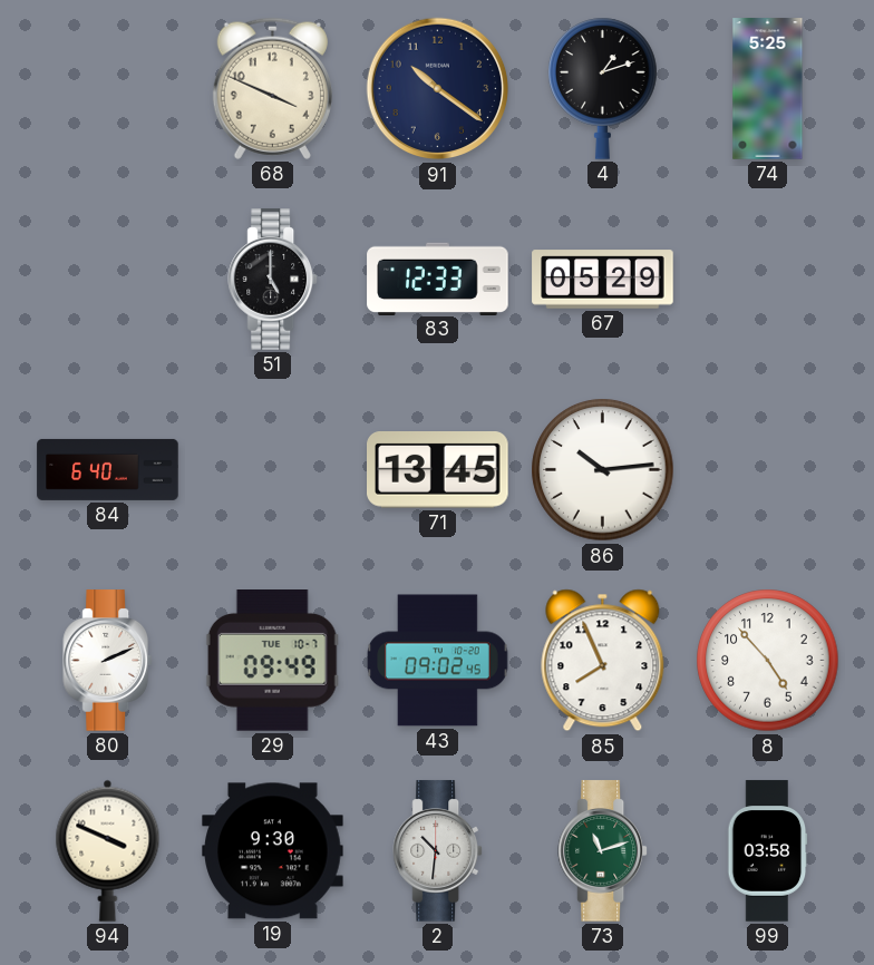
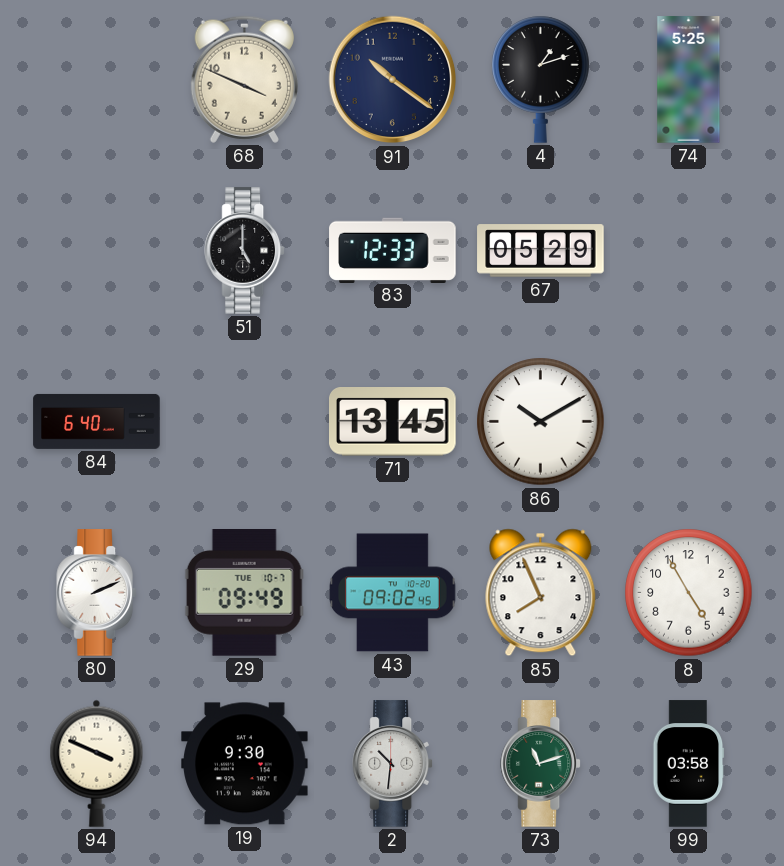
86: 10:14 -> 10:10
8: 4:53 -> 4:55
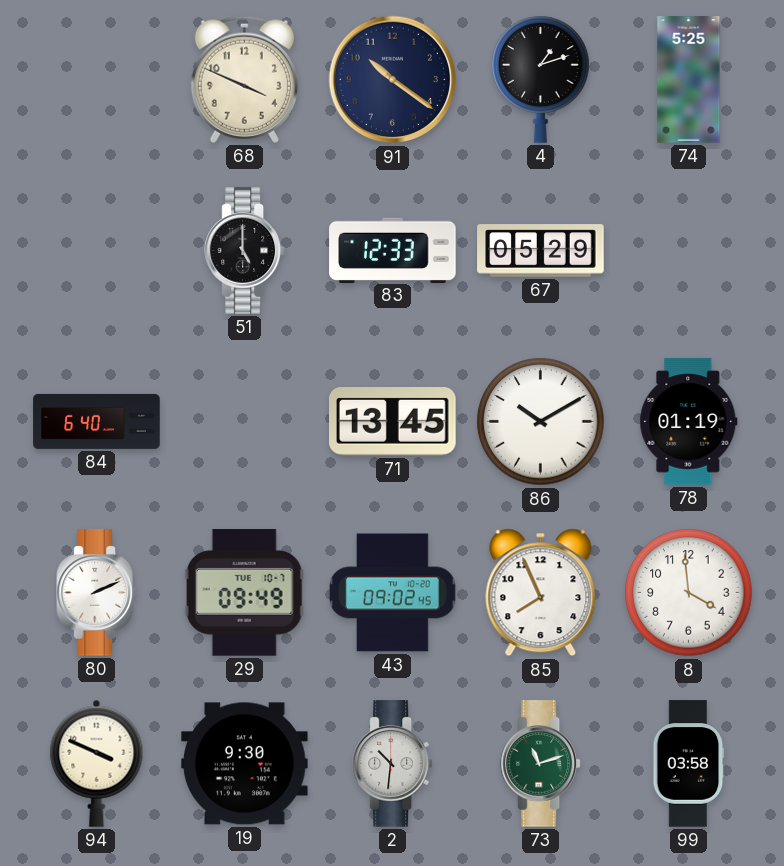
78: none -> 01:19
8: 4:55 -> 3:59
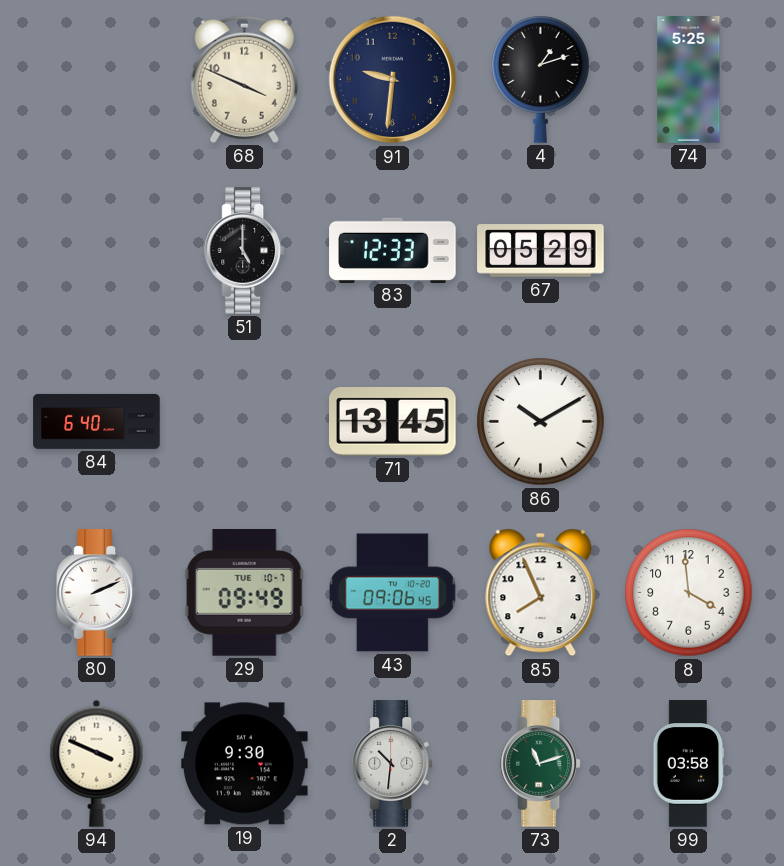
91: 10:21 -> 9:31
78: 01:19 -> none
43: 09:02 -> 09:06
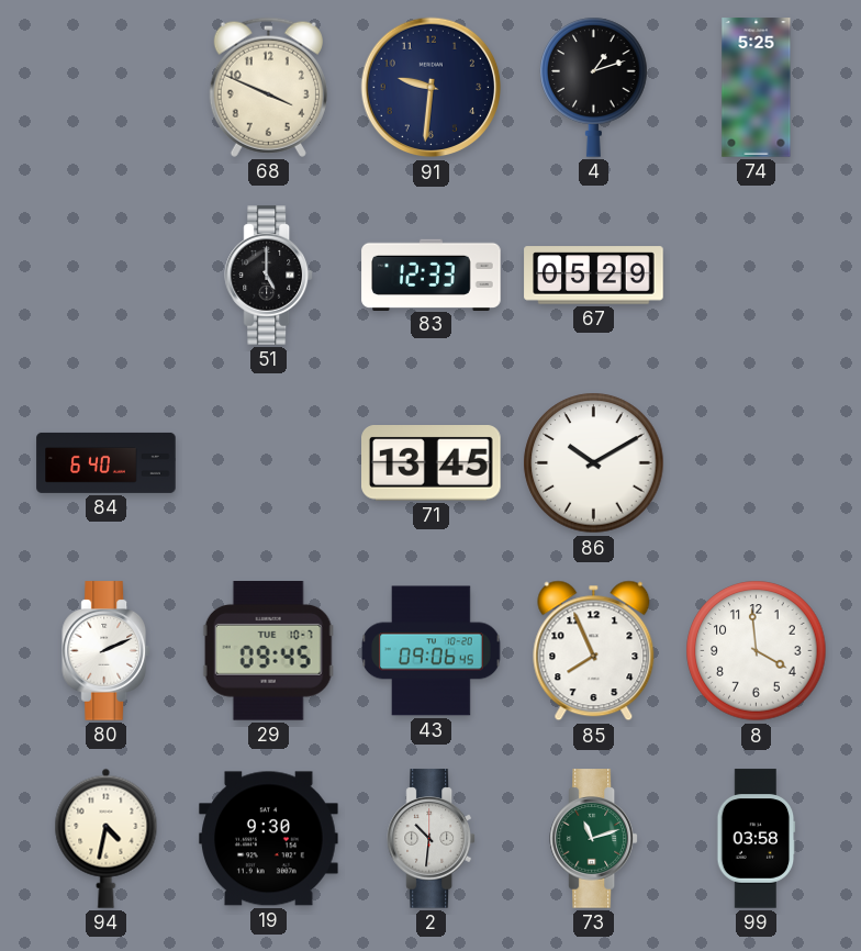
29: 09:49 -> 09:45
94: 3:49 -> 4:32
